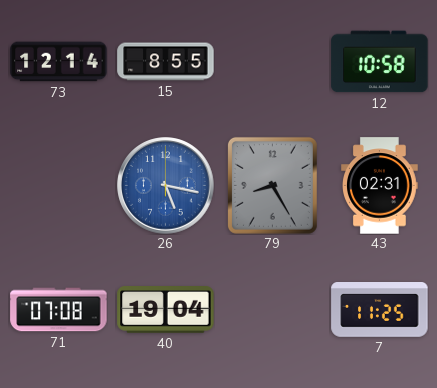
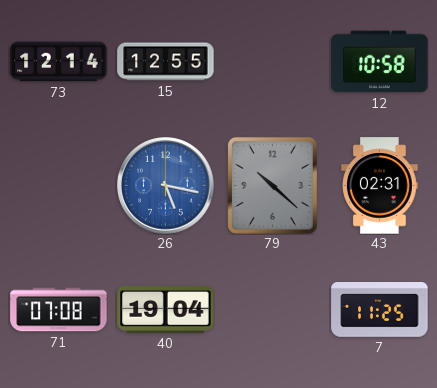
15: 8:55 -> 12:55
79: 8:25 -> 10:22
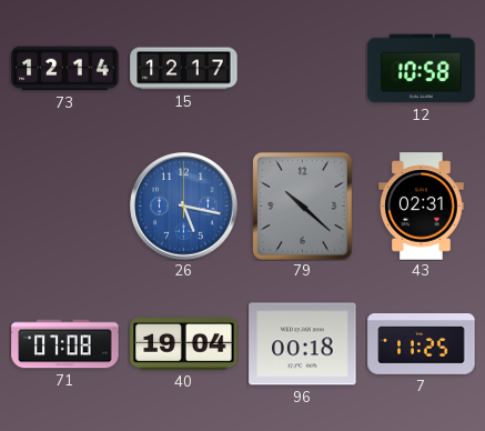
15: 12:55 -> 12:17
96: none -> 00:18
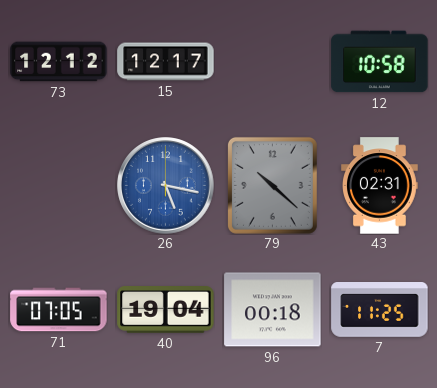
73: 12:14 -> 12:12
71: 07:08 -> 07:05
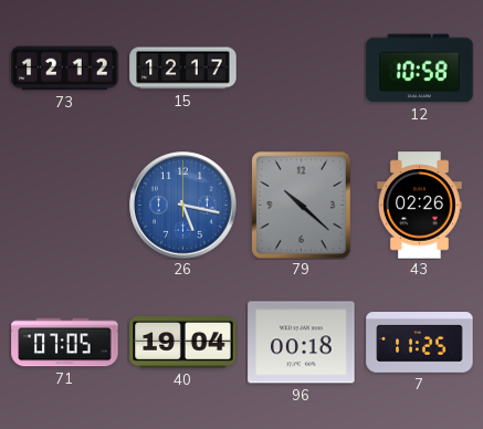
43: 02:31 -> 02:26
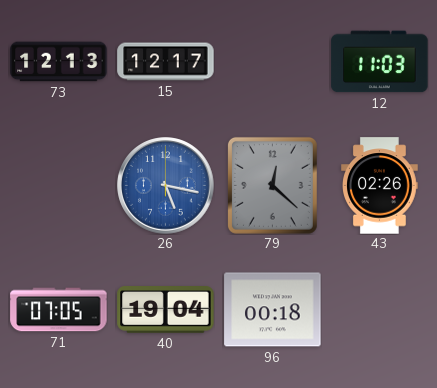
73: 12:12 -> 12:13
12: 10:58 -> 11:03
79: 10:22 -> 12:22
7: 11:25 -> none
